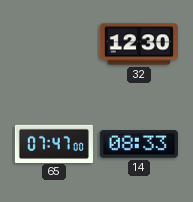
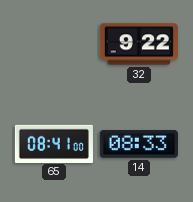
32: 12:30 -> 9:22
65: 07:47 -> 08:41
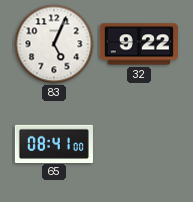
83: none -> 5:04
14: 08:33 -> none
